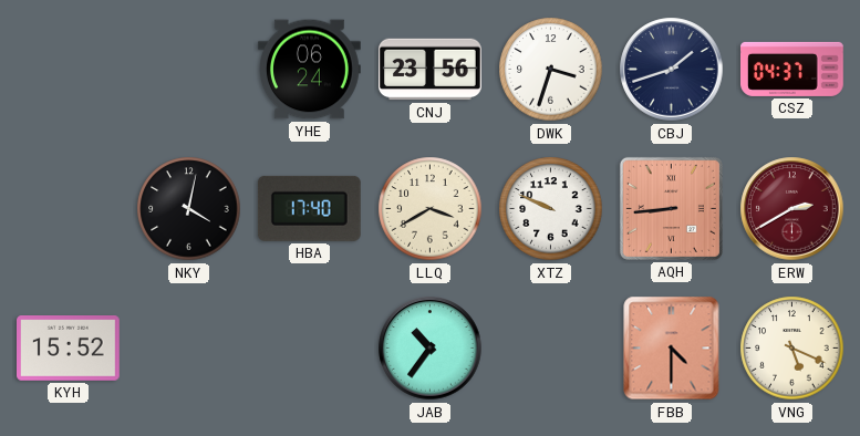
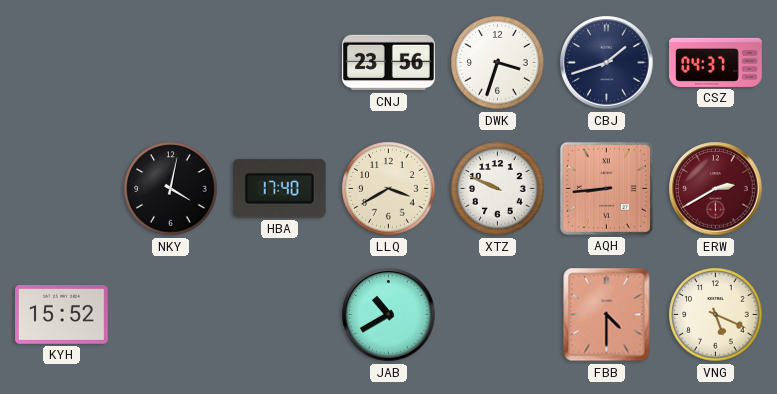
YHE: 06:24 -> none
JAB: 10:36 -> 10:40
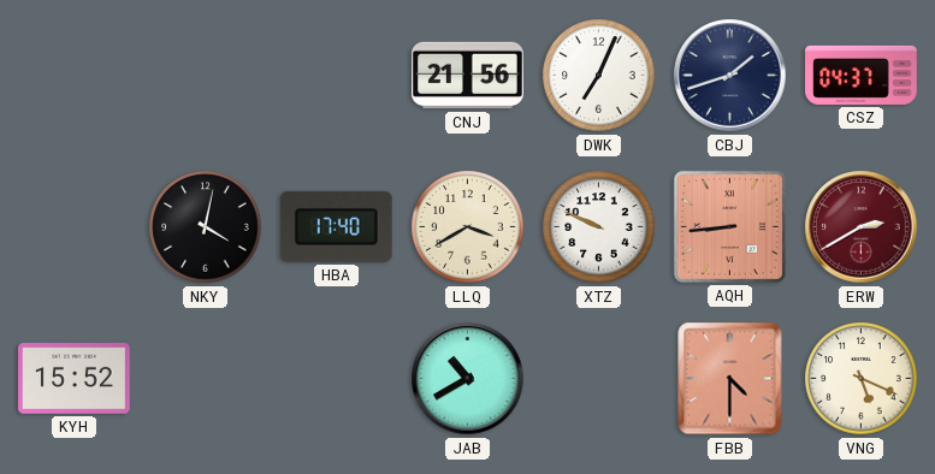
CNJ: 23:56 -> 21:56
DWK: 3:33 -> 7:04
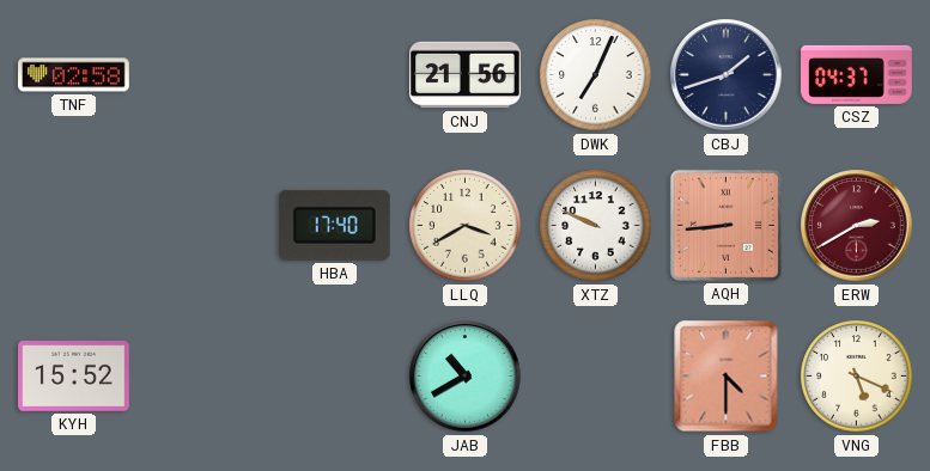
TNF: none -> 02:58
NKY: 4:02 -> none
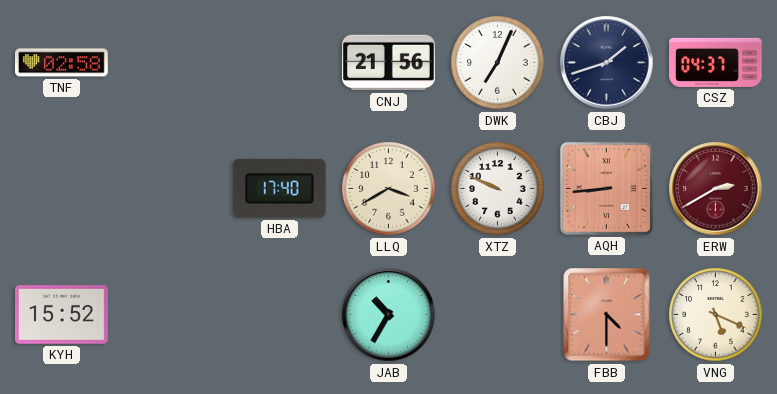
JAB: 10:40 -> 10:35
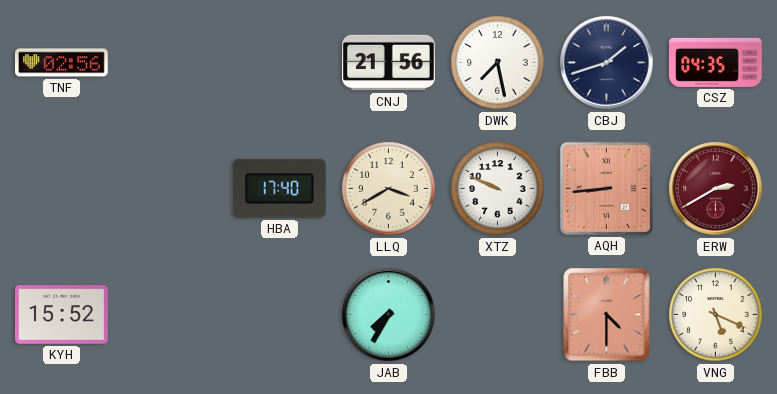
TNF: 02:58 -> 02:56
DWK: 7:04 -> 7:28
CSZ: 04:37 -> 04:35
JAB: 10:35 -> 7:35
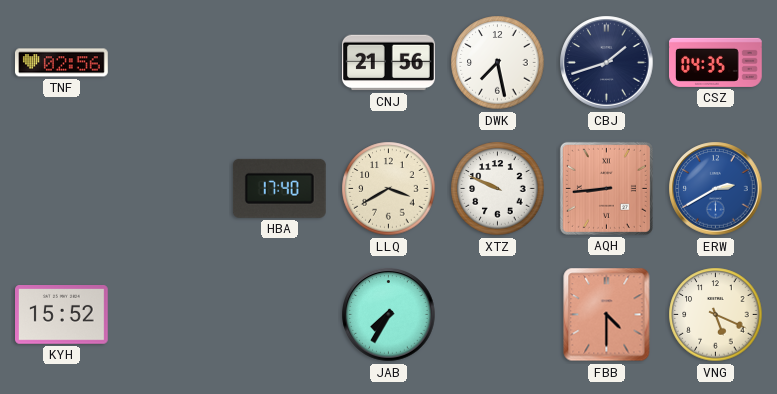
ERW dial: burgundy -> blue
